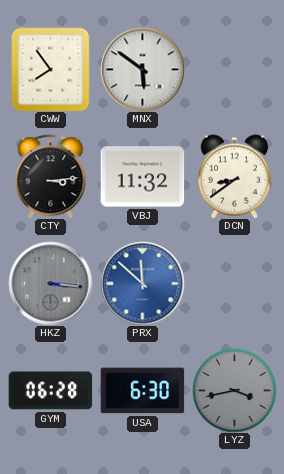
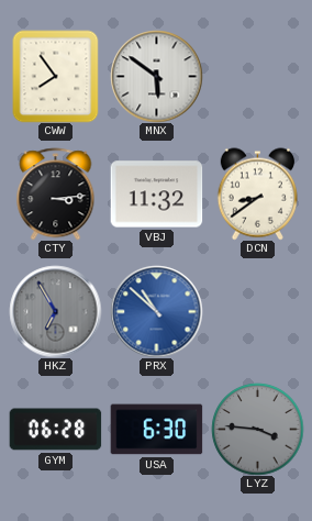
HKZ: 3:16 -> 6:55
PRX: 11:52 -> 10:52
LYZ: 3:43 -> 3:46
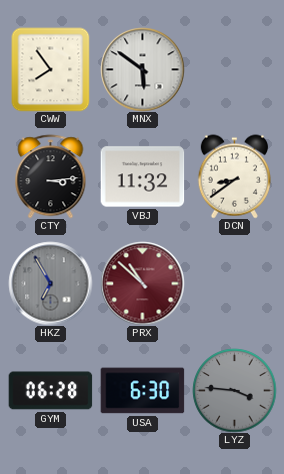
PRX dial: blue -> burgundy
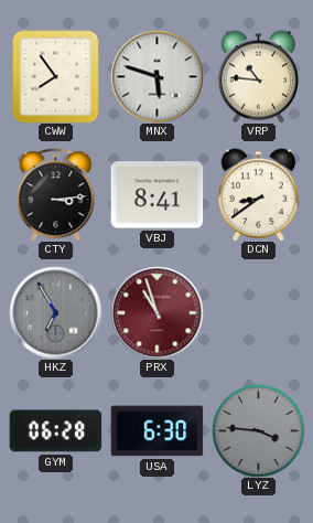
MNX: 5:51 -> 5:48
VRP: none -> 10:46
VBJ: 11:32 -> 8:41
PRX: 10:52 -> 10:57
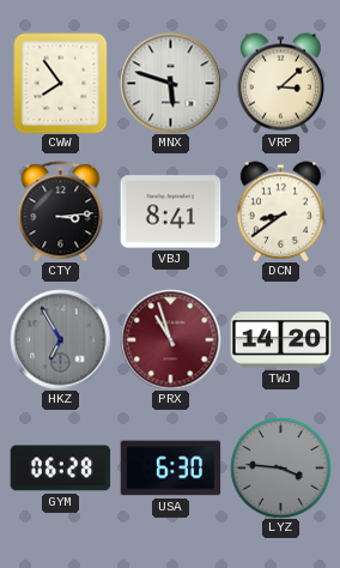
VRP: 10:46 -> 3:08
TWJ: none -> 14:20
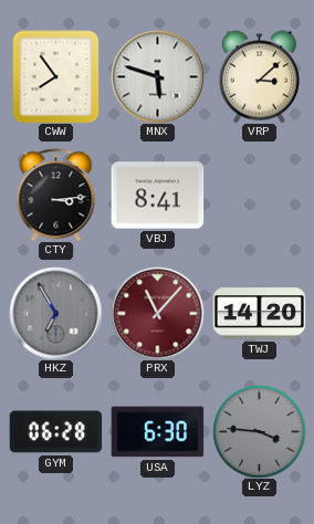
DCN: 8:39 -> none
PRX: 10:57 -> 11:07
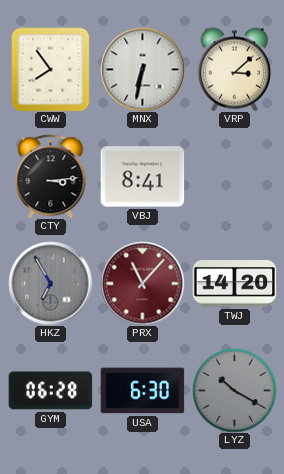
MNX: 5:48 -> 6:32
LYZ: 3:46 -> 10:20
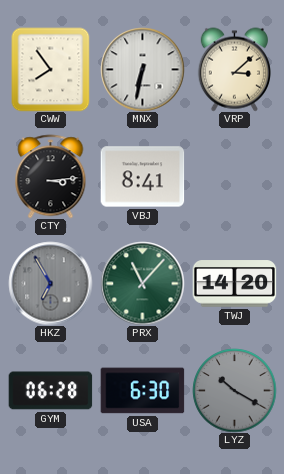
PRX dial: burgundy -> green
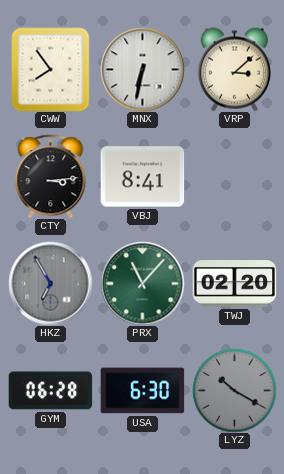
TWJ: 14:20 -> 02:20
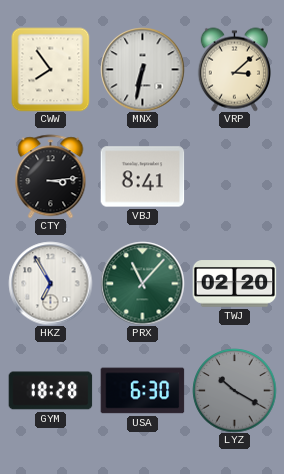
HKZ dial: grey -> white
GYM: 06:28 -> 18:28
